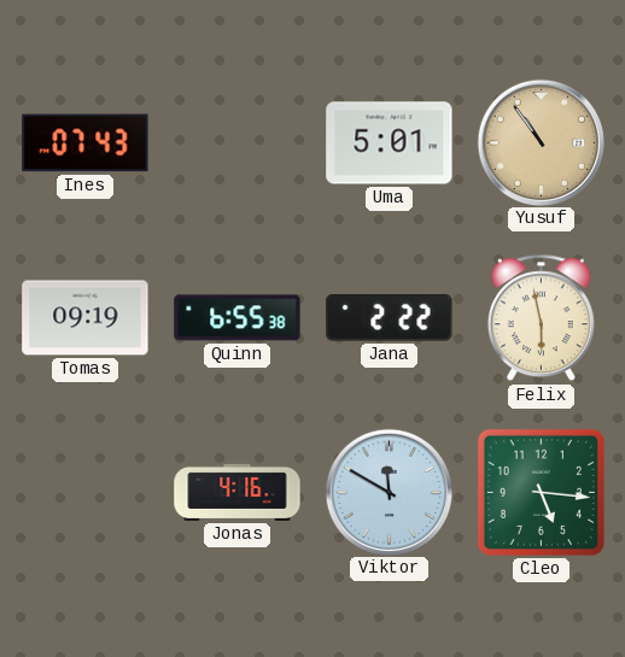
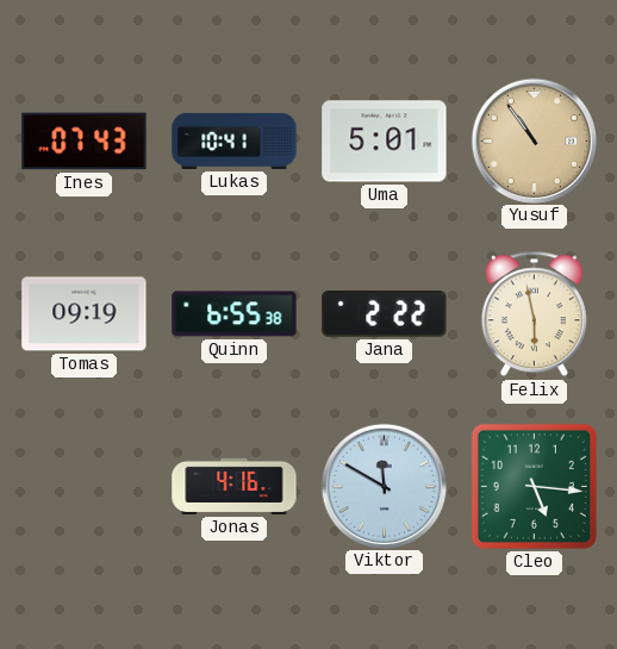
Lukas: none -> 10:41
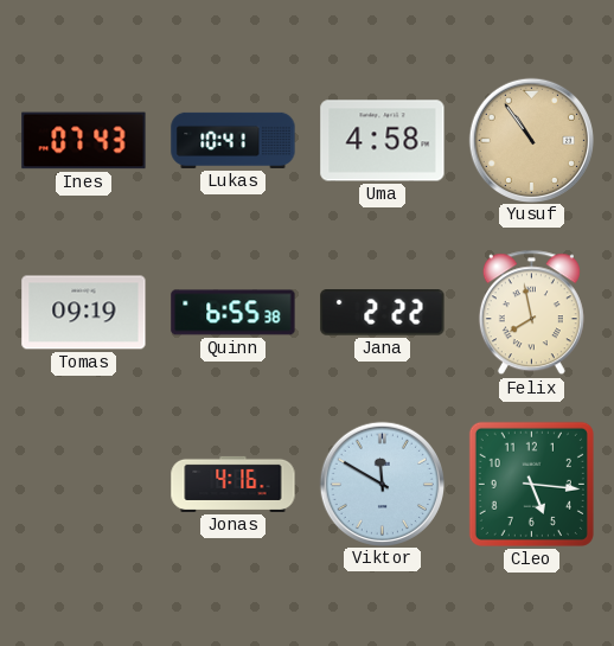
Uma: 5:01 -> 4:58
Felix: 5:58 -> 7:58
